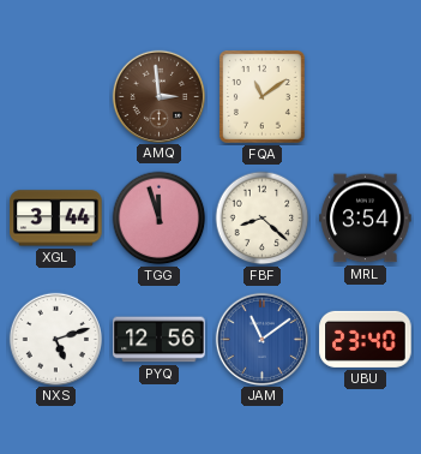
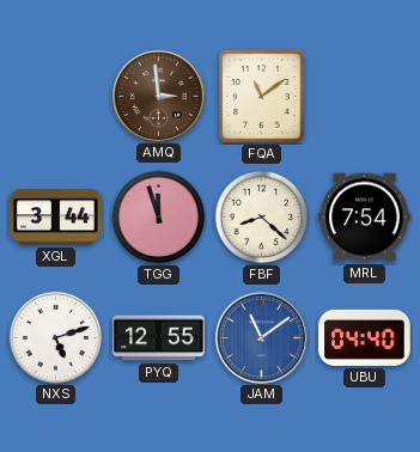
MRL: 3:54 -> 7:54
PYQ: 12:56 -> 12:55
UBU: 23:40 -> 04:40
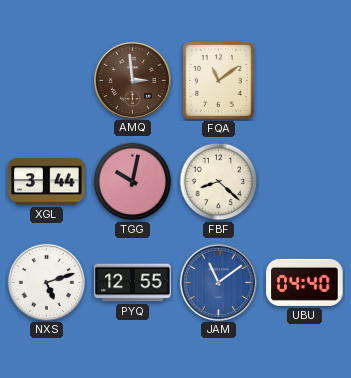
TGG: 11:57 -> 10:02
MRL: 7:54 -> none
